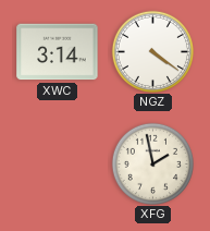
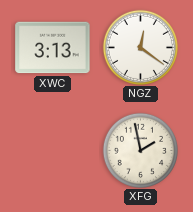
XWC: 3:14 -> 3:13
NGZ: 4:21 -> 12:21
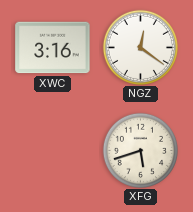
XWC: 3:13 -> 3:16
XFG: 1:58 -> 5:42
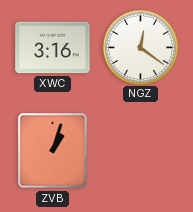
ZVB: none -> 1:03
XFG: 5:42 -> none
